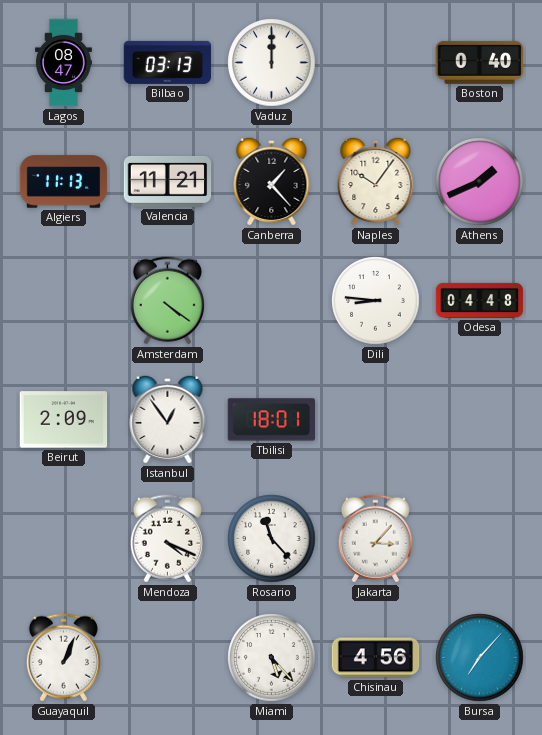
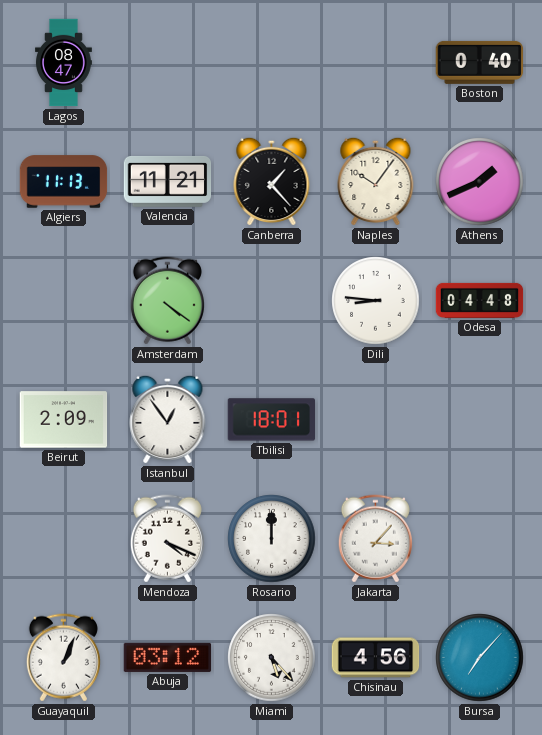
Bilbao: 03:13 -> none
Vaduz: 12:00 -> none
Rosario: 11:23 -> 12:00
Abuja: none -> 03:12
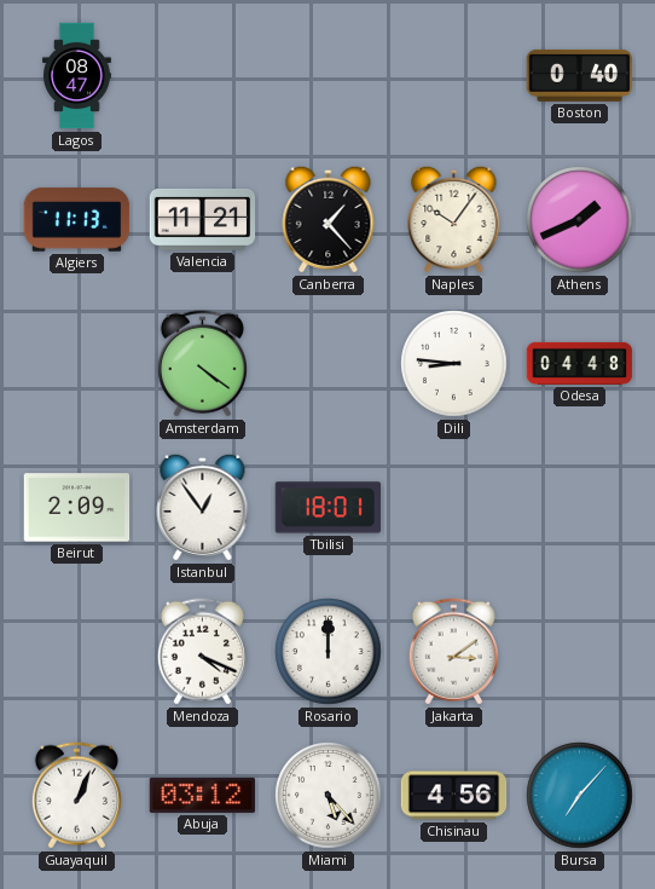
Jakarta: 3:07 -> 3:09
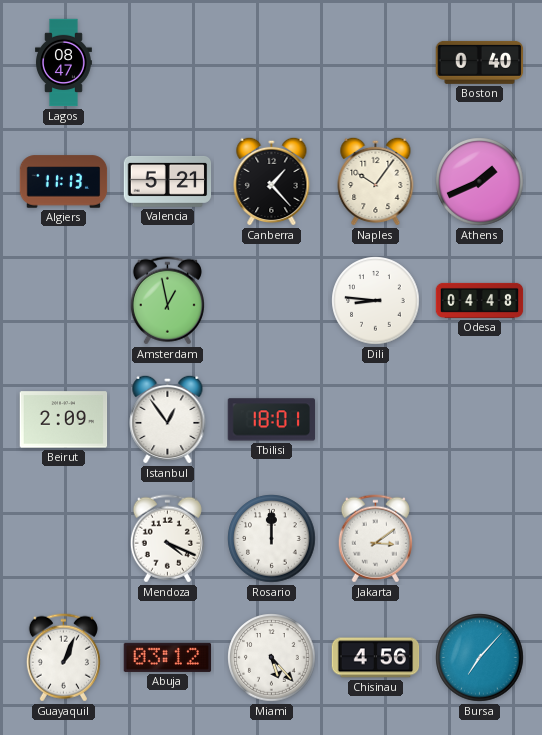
Valencia: 11:21 -> 5:21
Amsterdam: 4:21 -> 12:58
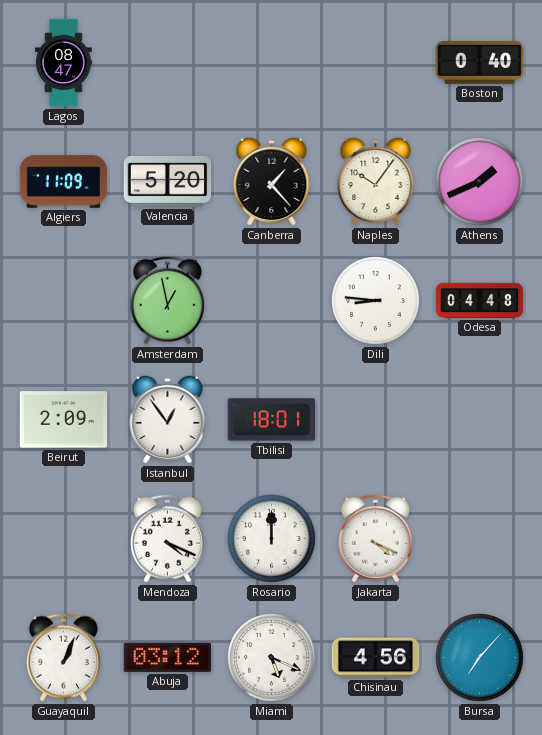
Algiers: 11:13 -> 11:09
Valencia: 5:21 -> 5:20
Jakarta: 3:09 -> 4:19
Miami: 5:23 -> 5:19
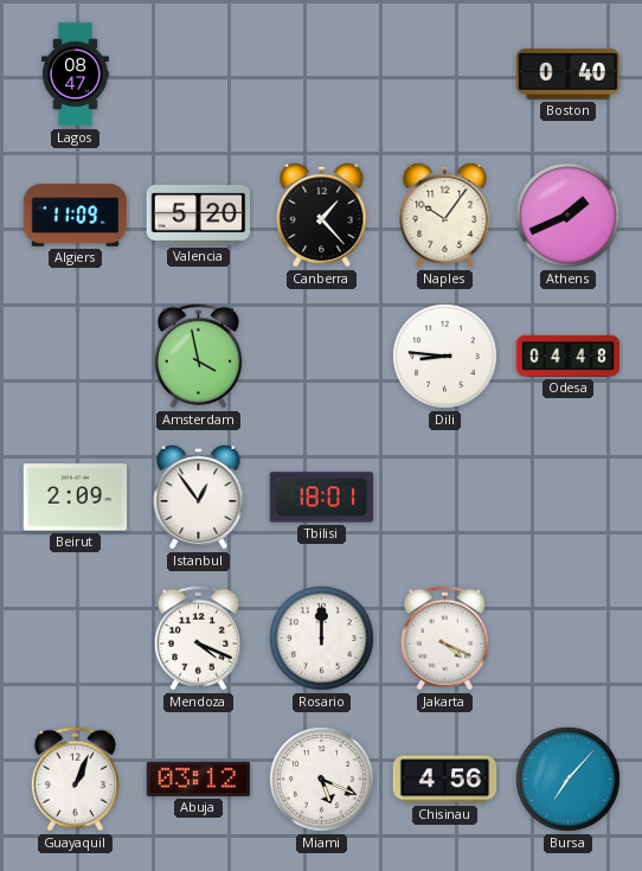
Amsterdam: 12:58 -> 3:58
